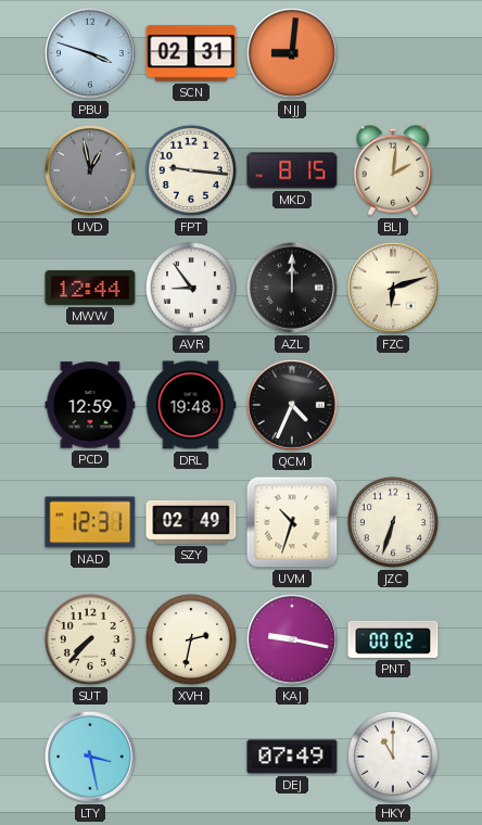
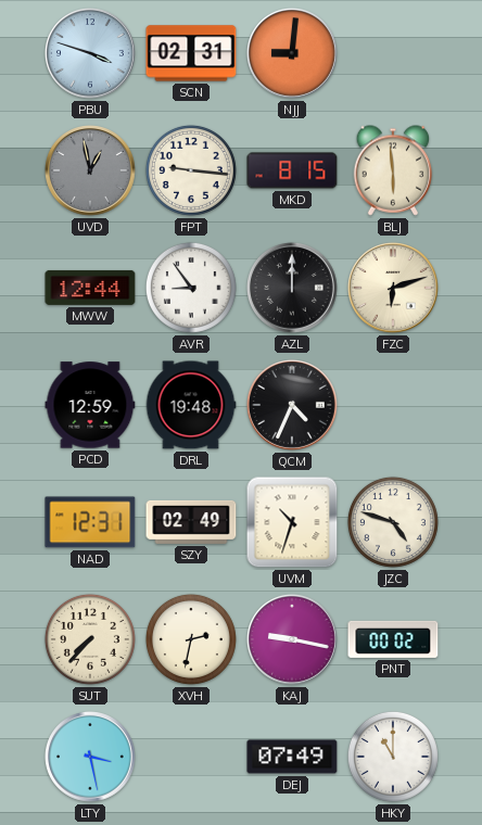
BLJ: 2:01 -> 5:59
JZC: 6:33 -> 4:48
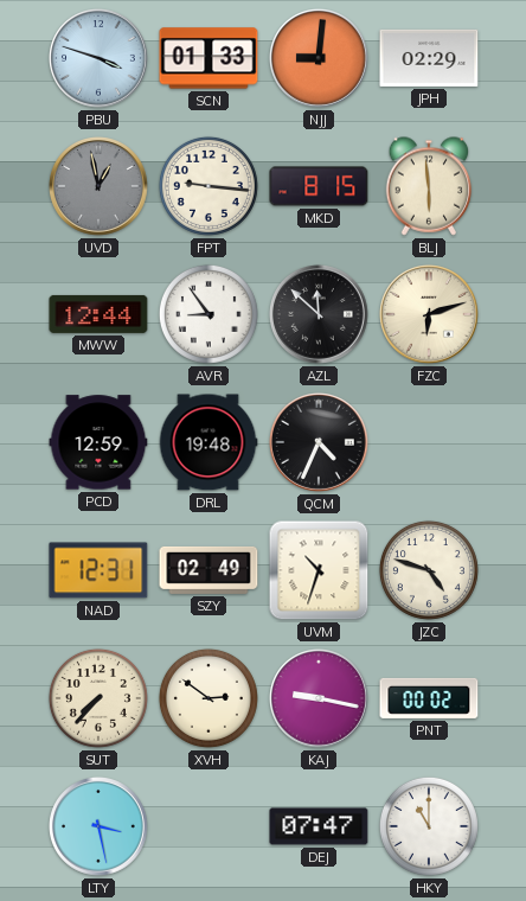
SCN: 02:31 -> 01:33
JPH: none -> 02:29
AZL: 12:00 -> 11:52
XVH: 2:32 -> 2:51
DEJ: 07:49 -> 07:47
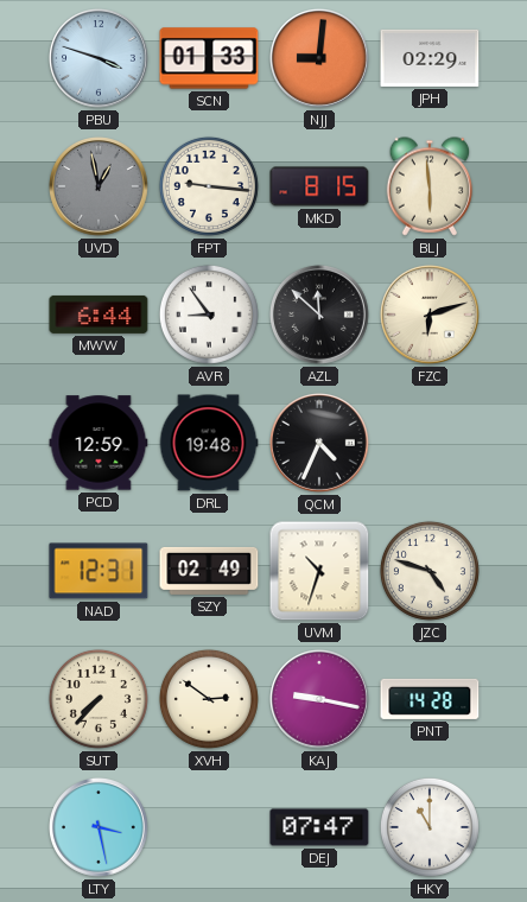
MWW: 12:44 -> 6:44
PNT: 00:02 -> 14:28
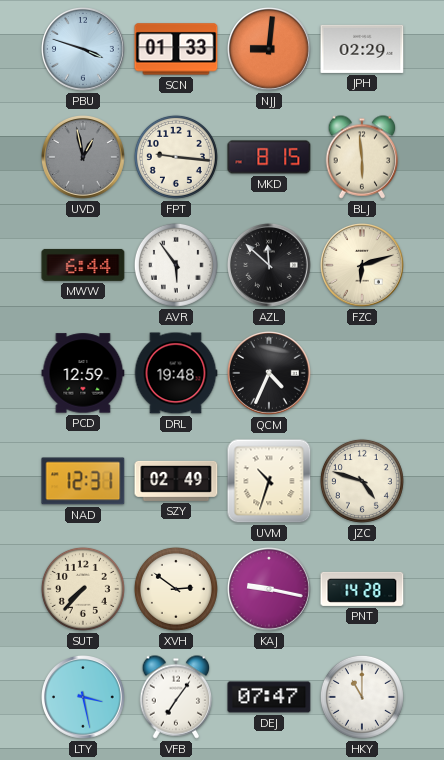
AVR: 8:54 -> 5:54
VFB: none -> 7:06
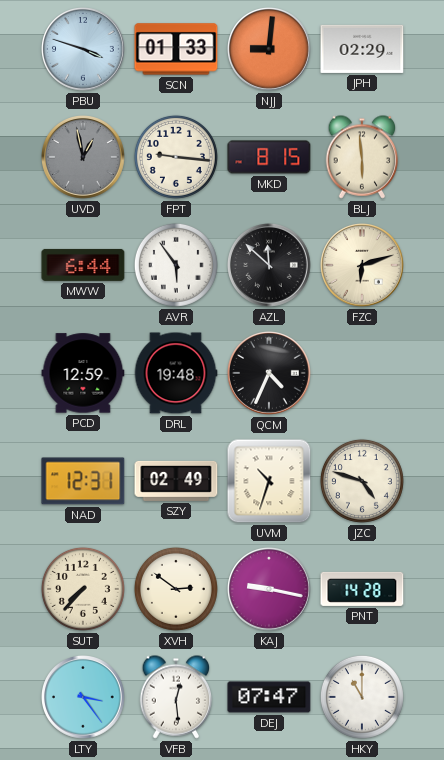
LTY: 3:28 -> 3:24
VFB: 7:06 -> 12:29
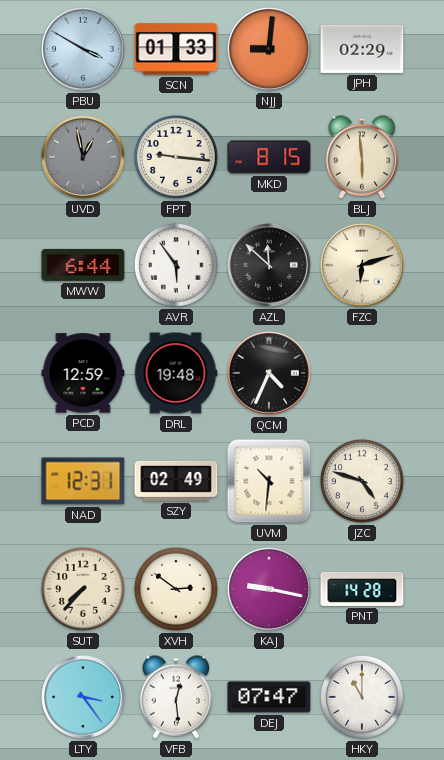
PBU: 3:48 -> 3:50
UVM: 10:33 -> 10:31
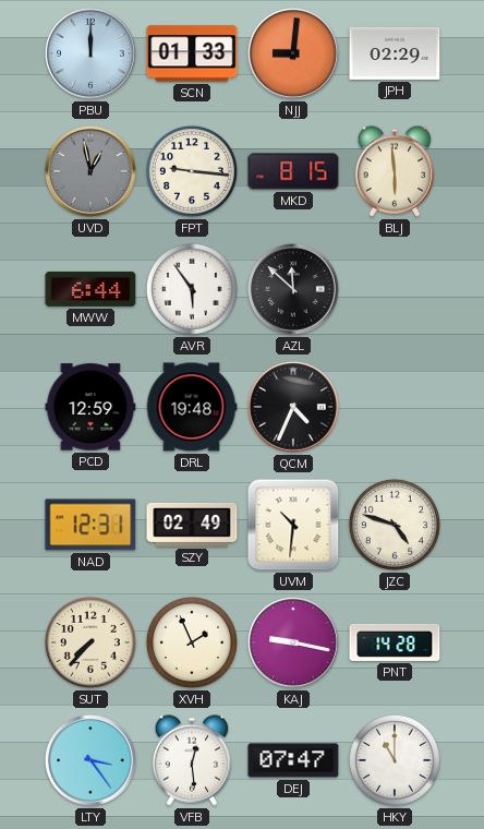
PBU: 3:50 -> 12:00
FZC: 6:12 -> none
XVH: 2:51 -> 1:56
